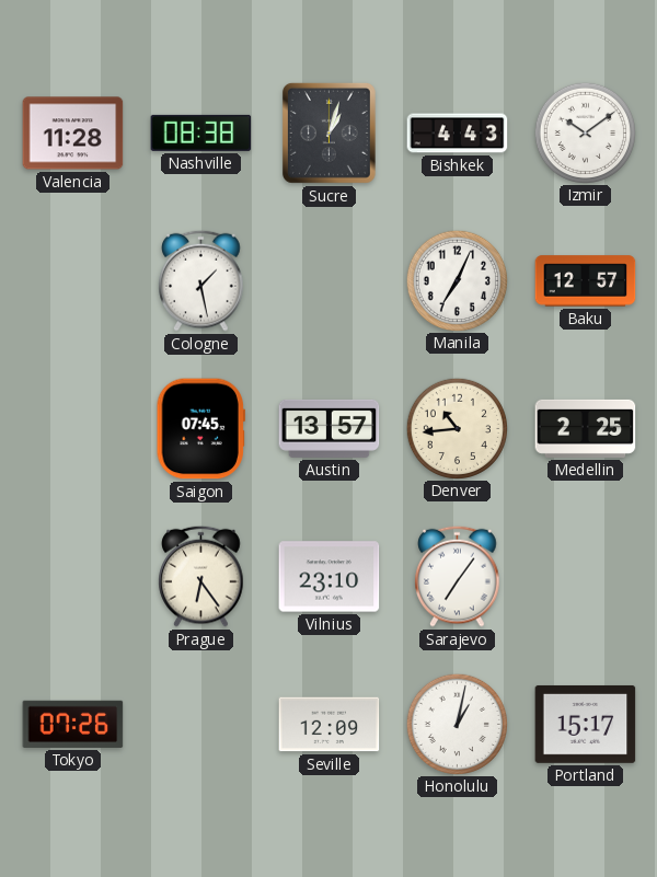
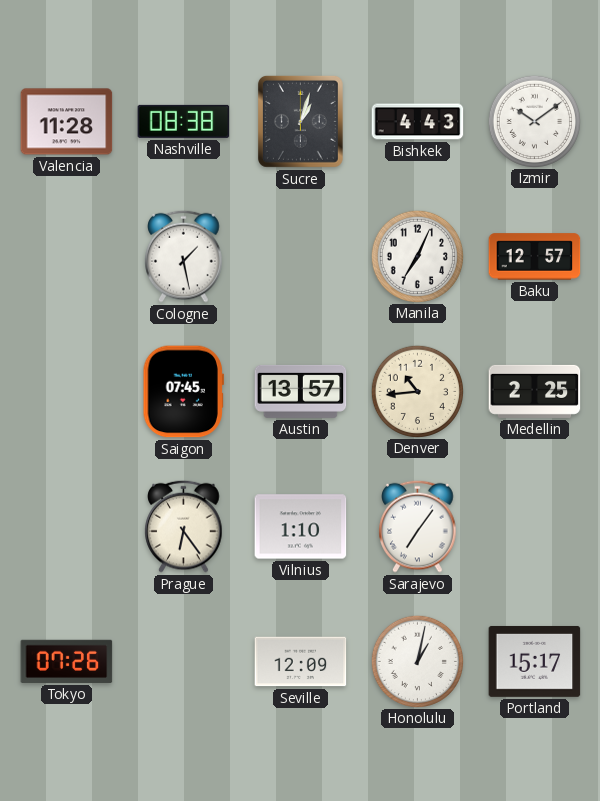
Vilnius: 23:10 -> 1:10
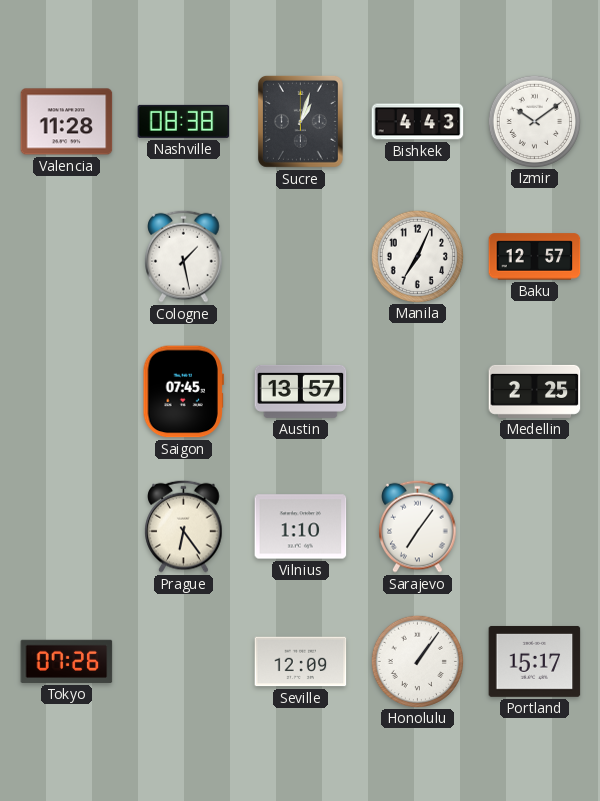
Denver: 10:44 -> none
Honolulu: 1:02 -> 1:06
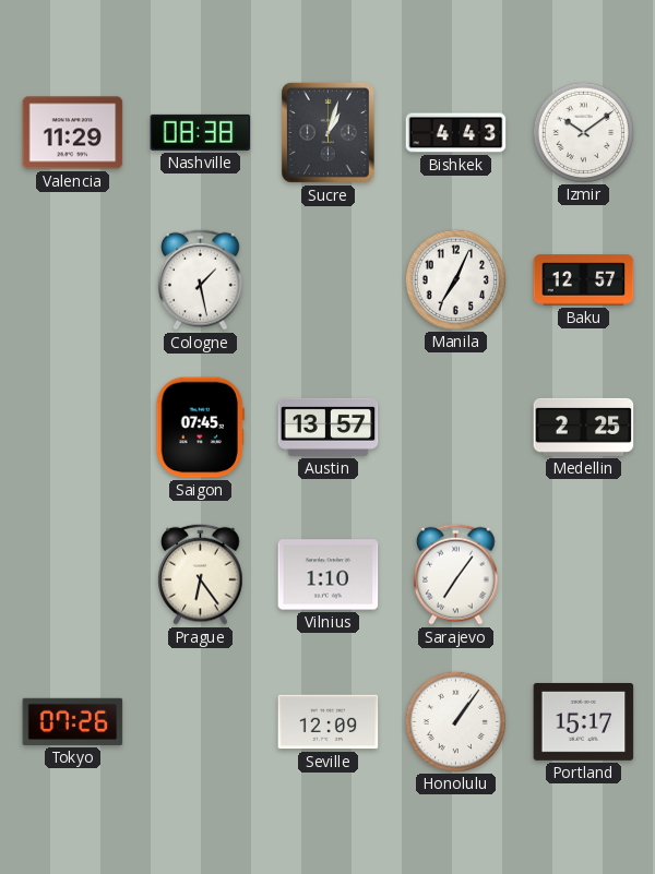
Valencia: 11:28 -> 11:29
